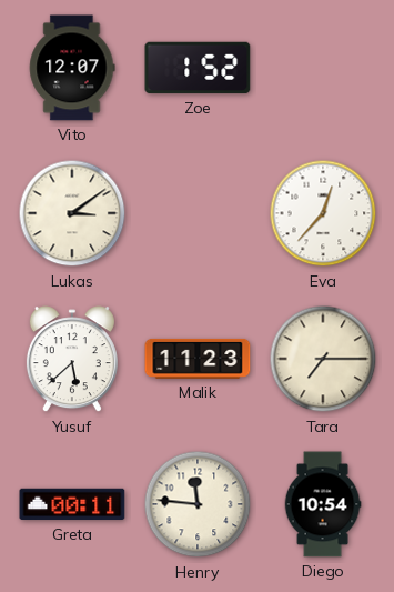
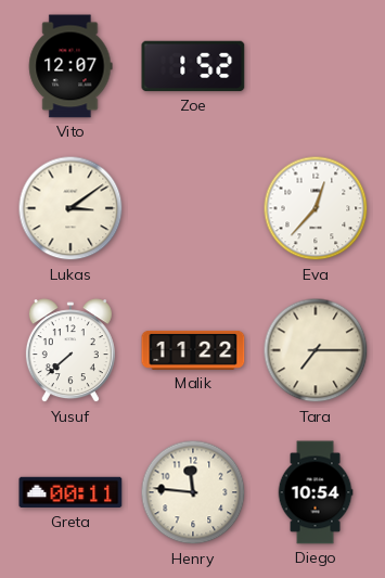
Yusuf: 5:38 -> 7:38
Malik: 11:23 -> 11:22
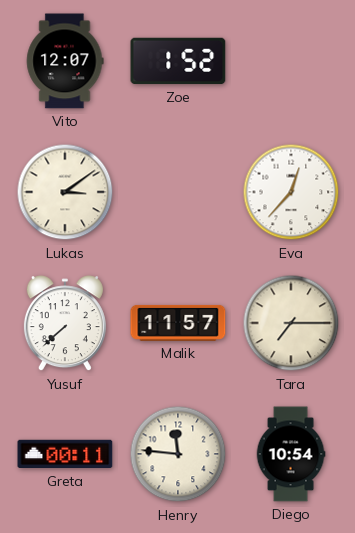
Malik: 11:22 -> 11:57
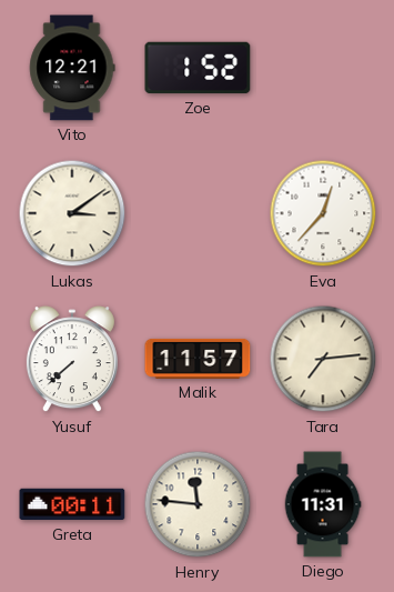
Vito: 12:07 -> 12:21
Tara: 7:15 -> 7:14
Diego: 10:54 -> 11:31
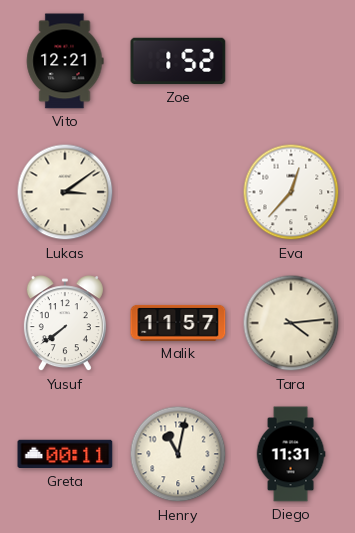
Yusuf: 7:38 -> 7:39
Tara: 7:14 -> 4:14
Henry: 11:46 -> 11:02
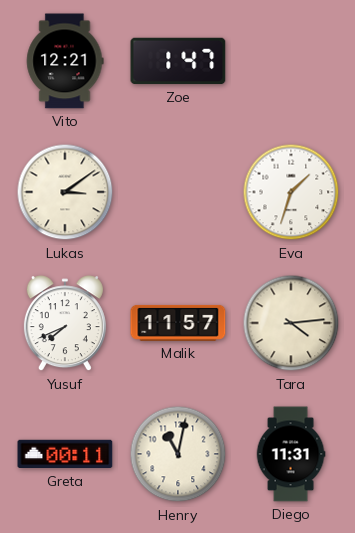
Zoe: 1:52 -> 1:47
Eva: 12:37 -> 1:33
Yusuf: 7:39 -> 7:41
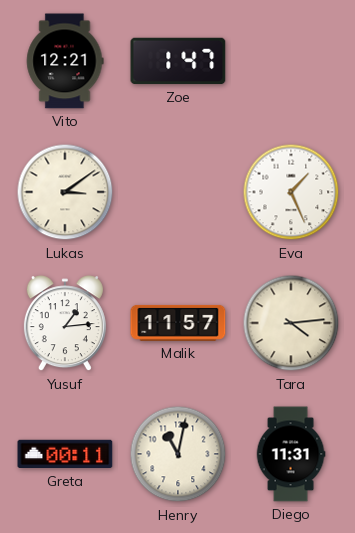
Eva: 1:33 -> 1:26
Yusuf: 7:41 -> 1:14
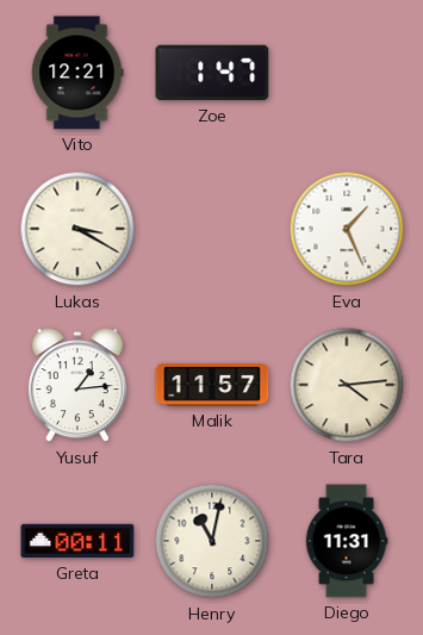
Lukas: 3:09 -> 3:20
